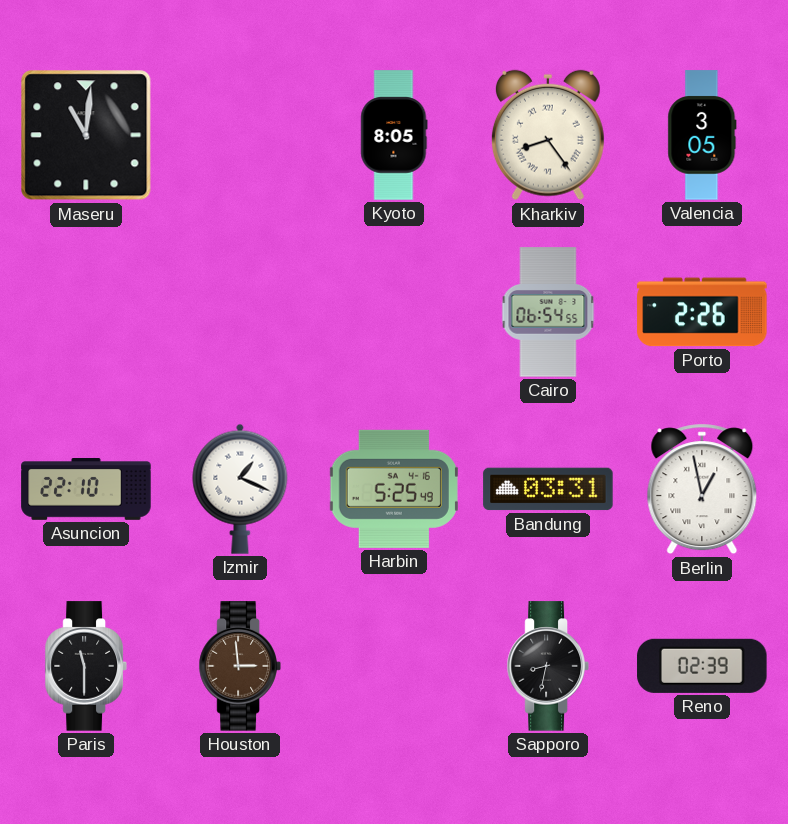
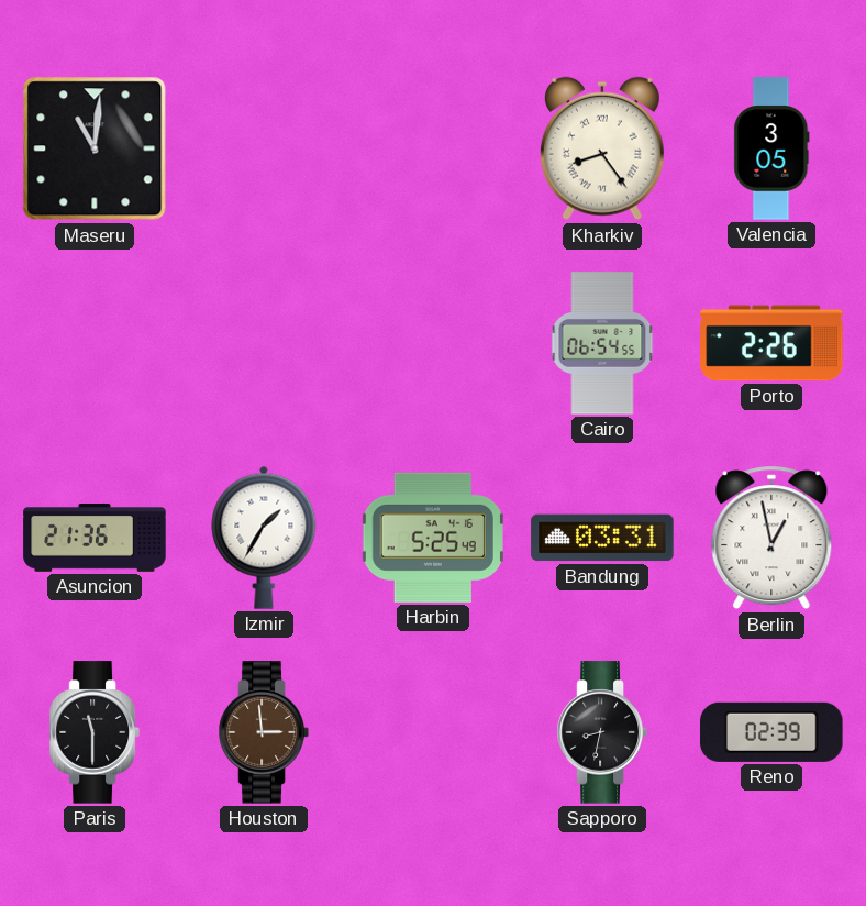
Kyoto: 8:05 -> none
Asuncion: 22:10 -> 21:36
Izmir: 1:19 -> 1:35
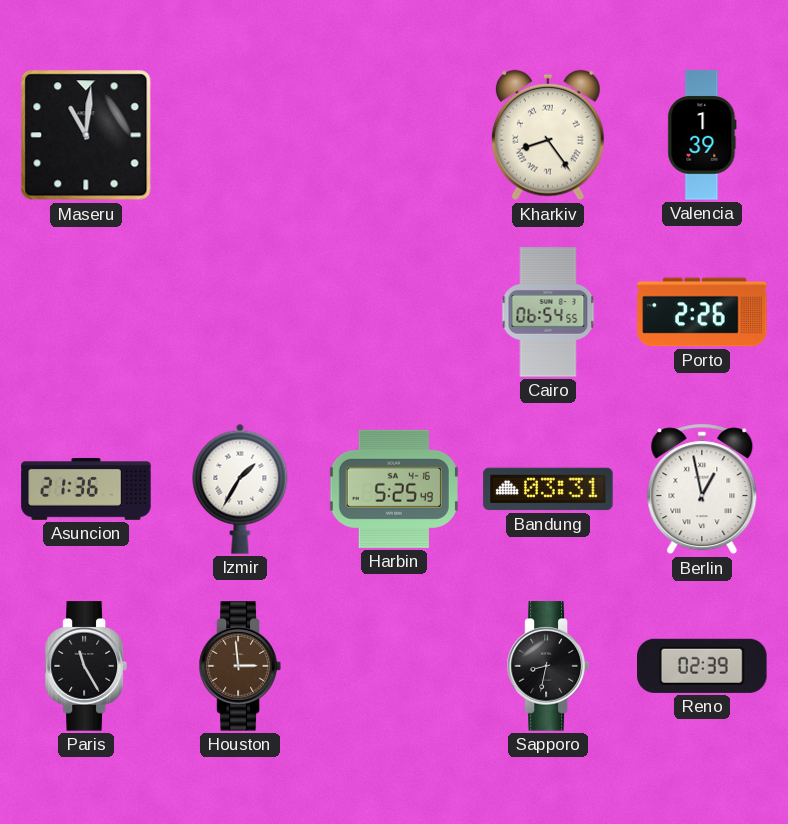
Valencia: 3:05 -> 1:39
Paris: 11:30 -> 11:25
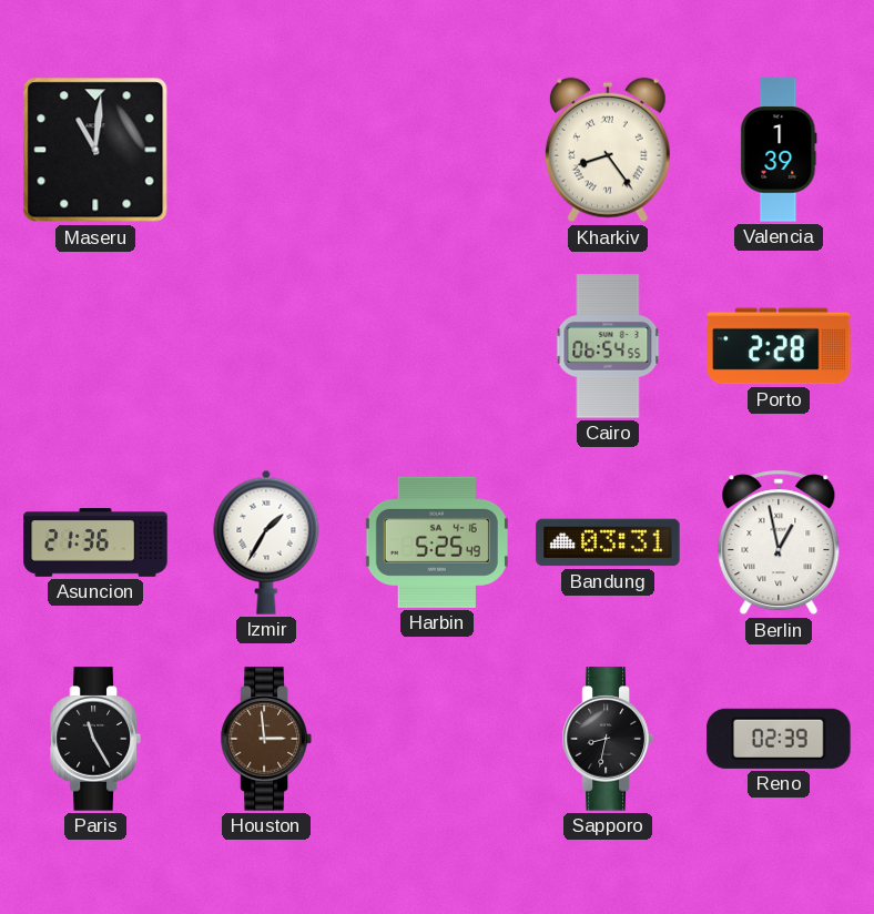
Porto: 2:26 -> 2:28
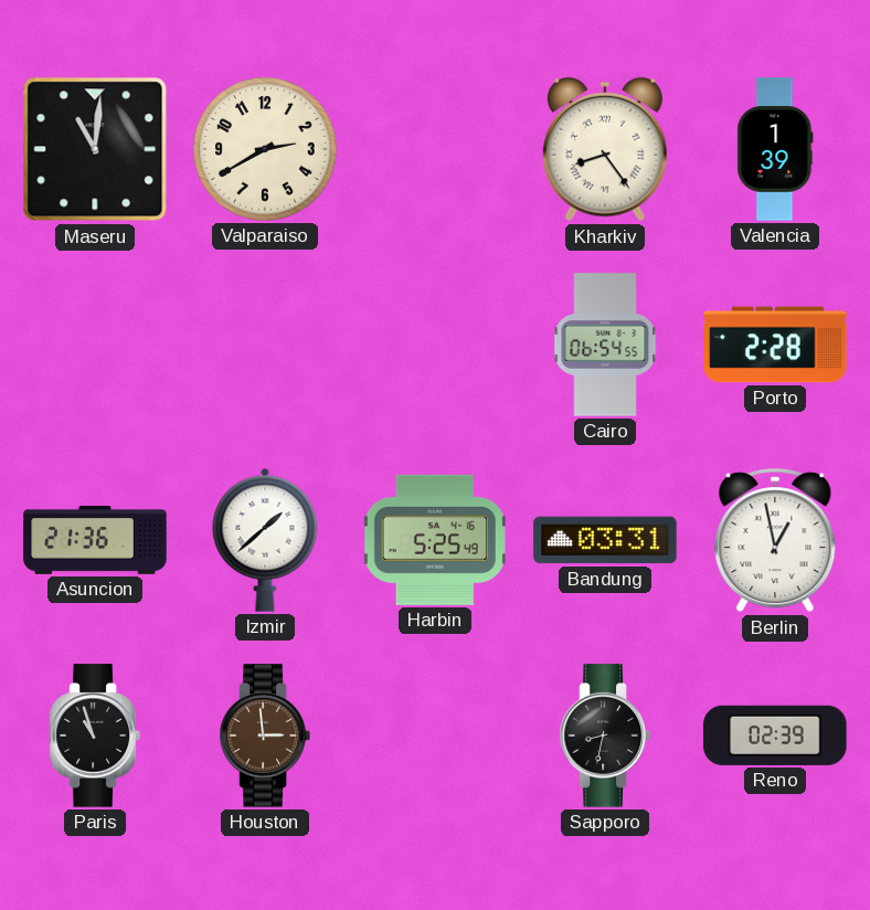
Valparaiso: none -> 2:40
Izmir: 1:35 -> 1:38
Paris: 11:25 -> 10:57
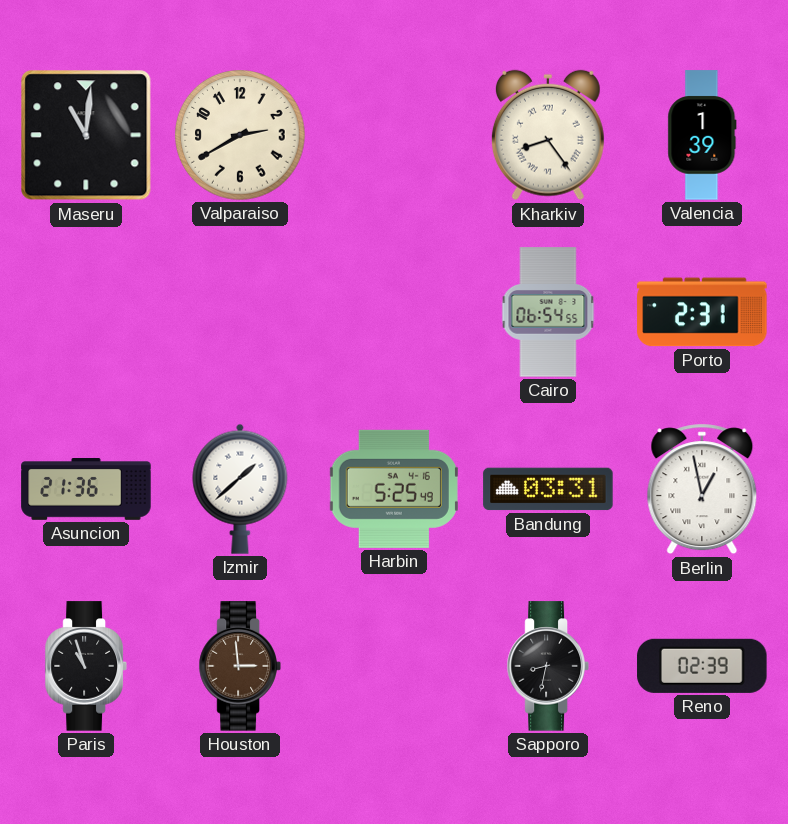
Porto: 2:28 -> 2:31
